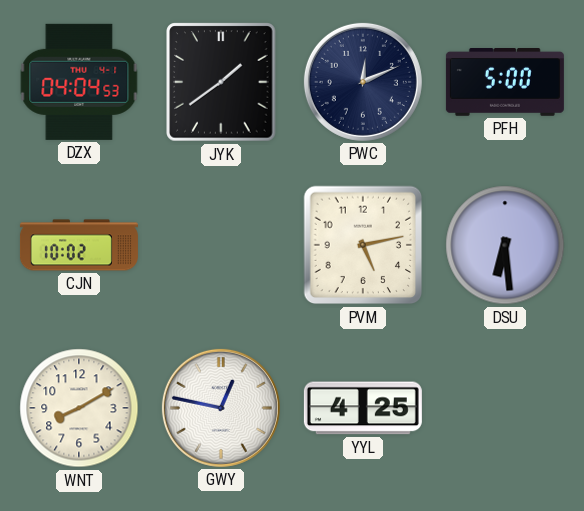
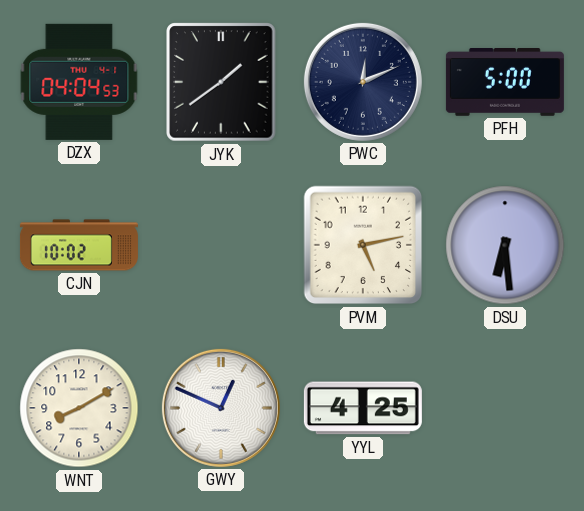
GWY: 12:47 -> 12:49
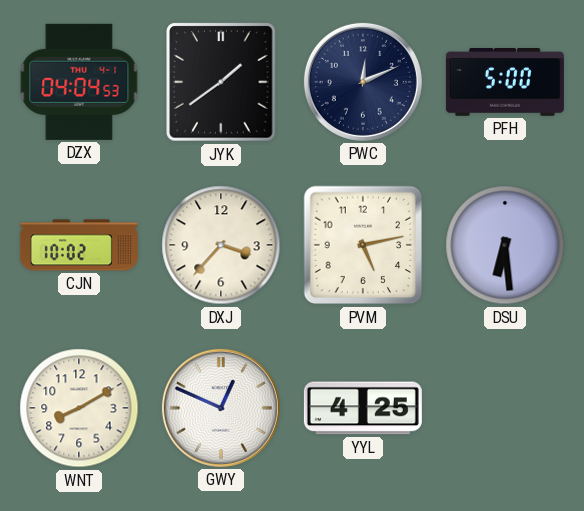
DXJ: none -> 3:37
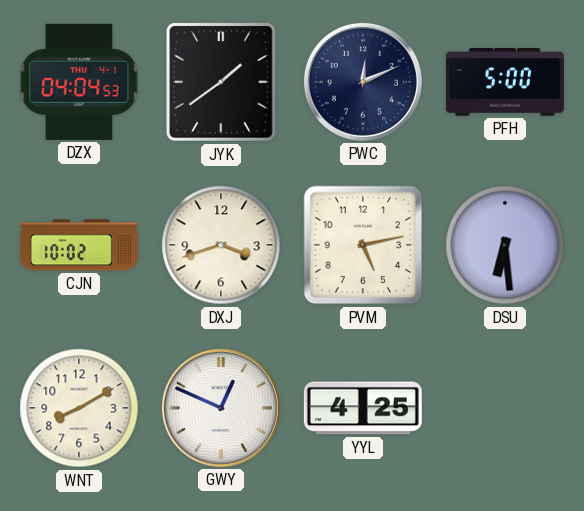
DXJ: 3:37 -> 3:42
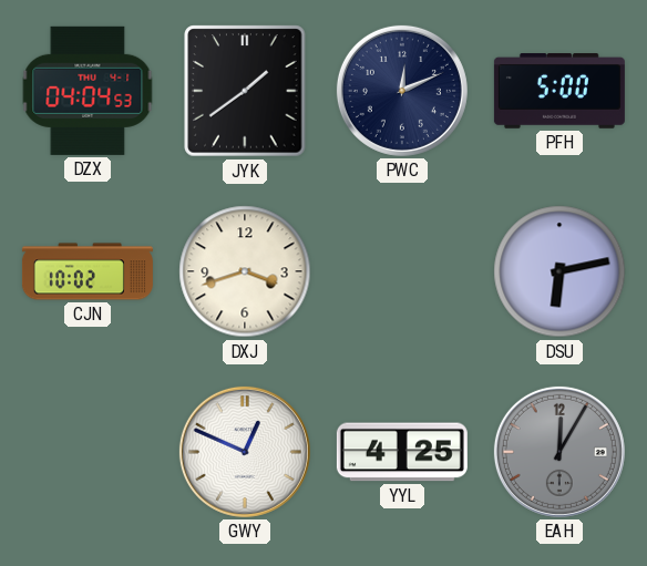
PVM: 5:13 -> none
DSU: 6:29 -> 6:13
WNT: 8:10 -> none
EAH: none -> 12:05
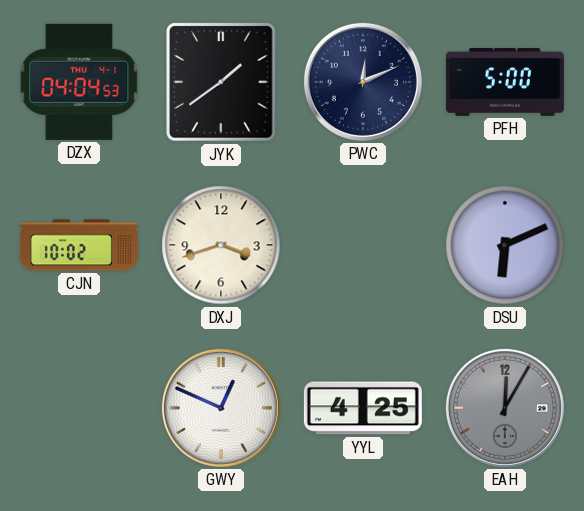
DSU: 6:13 -> 6:11
